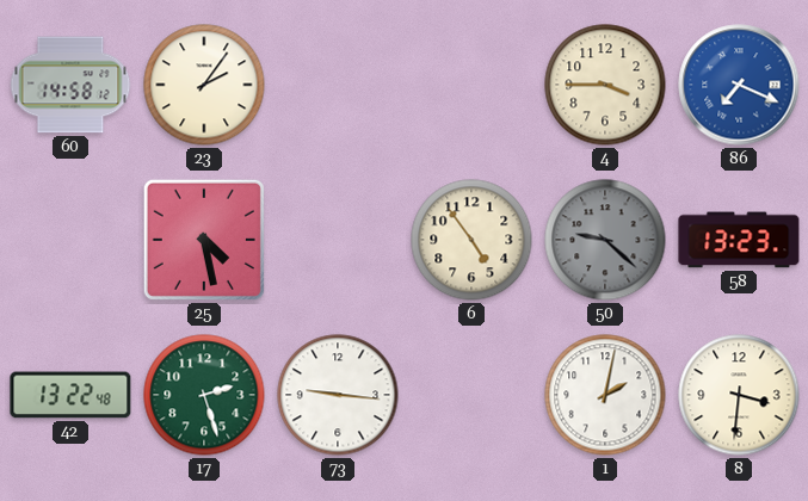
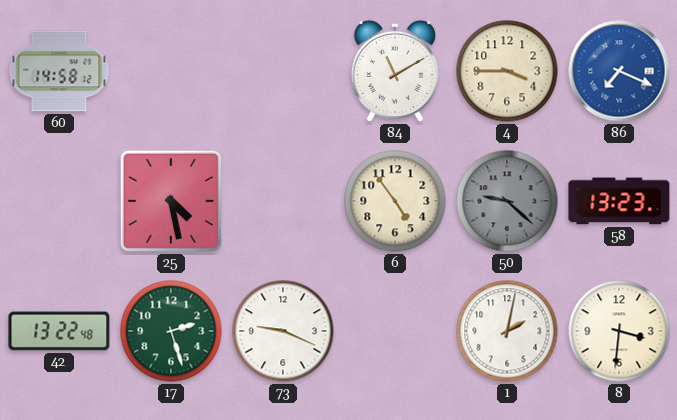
23: 2:06 -> none
84: none -> 11:10
73: 9:16 -> 9:19
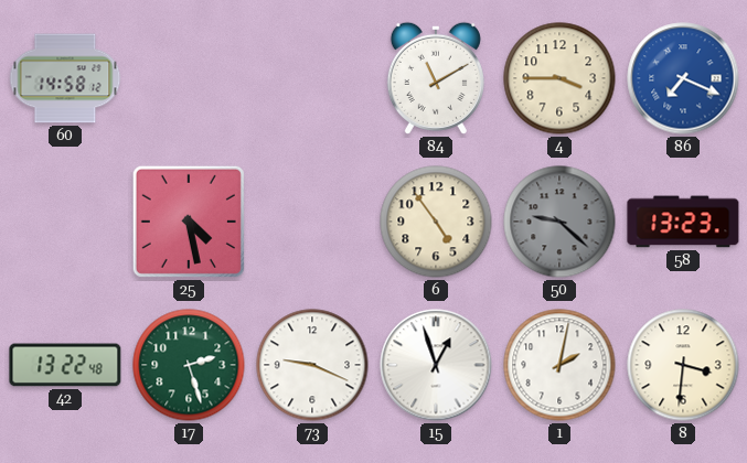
15: none -> 12:57
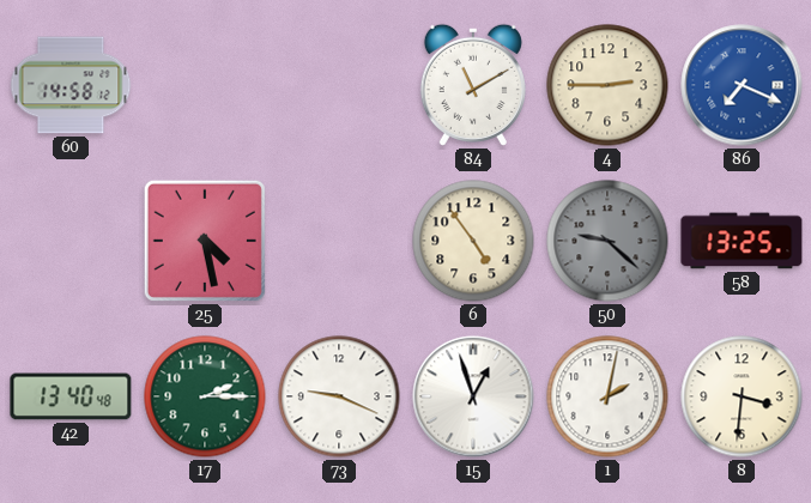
4: 3:45 -> 2:45
58: 13:23 -> 13:25
42: 13:22 -> 13:40
17: 2:27 -> 2:15
